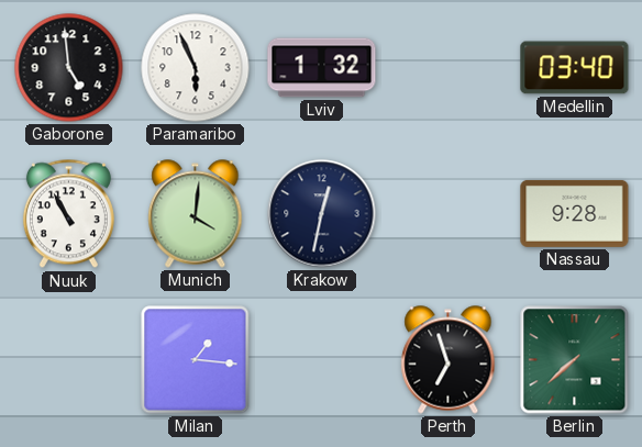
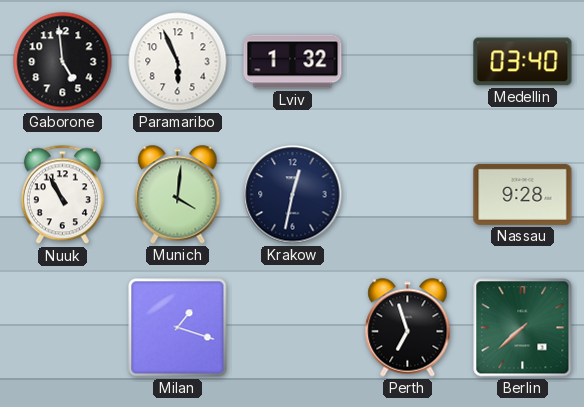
Milan: 1:16 -> 1:18
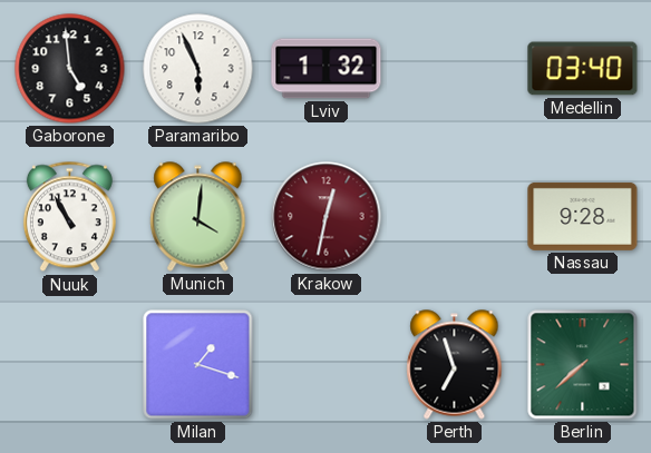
Krakow dial: navy -> burgundy
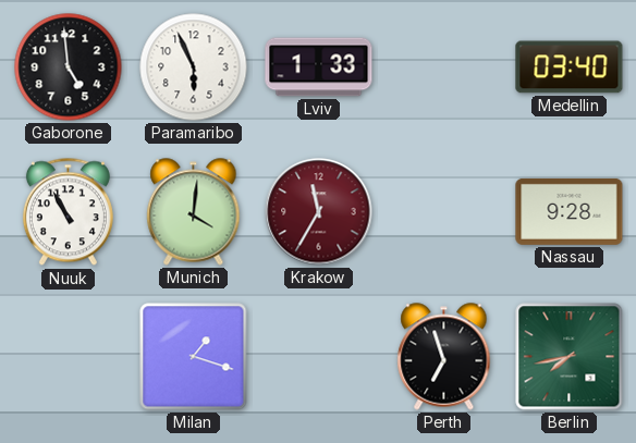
Lviv: 1:32 -> 1:33
Krakow: 12:32 -> 11:35
Berlin: 7:38 -> 7:43
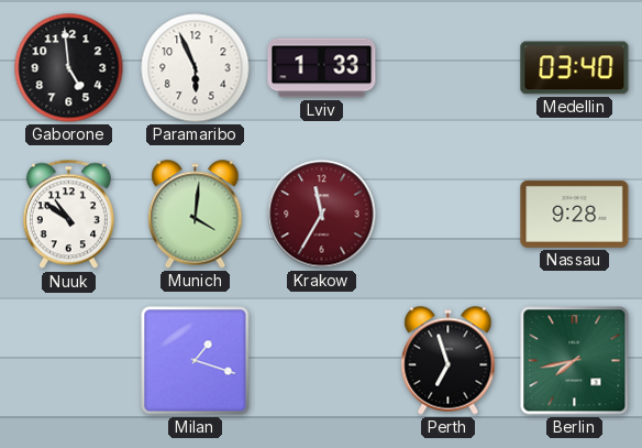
Nuuk: 10:55 -> 10:51
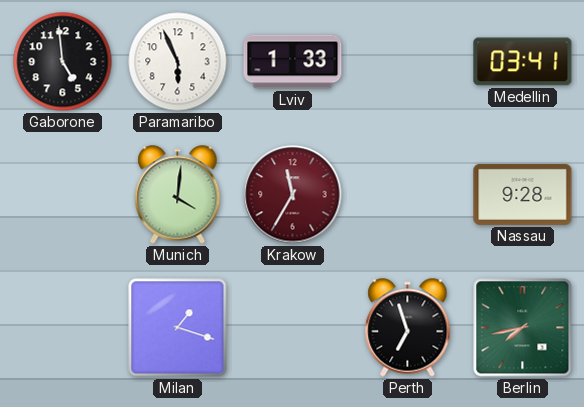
Medellin: 03:40 -> 03:41
Nuuk: 10:51 -> none
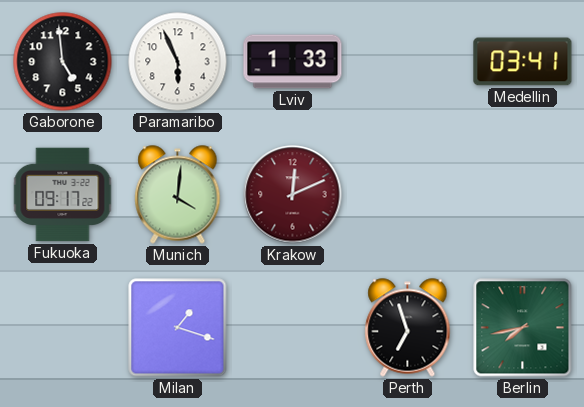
Fukuoka: none -> 09:17
Krakow: 11:35 -> 12:11
Nassau: 9:28 -> none
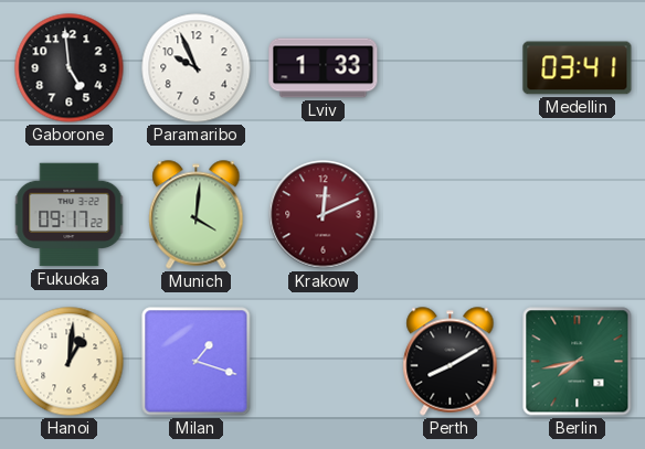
Paramaribo: 5:56 -> 9:56
Hanoi: none -> 1:01
Perth: 6:57 -> 8:10
